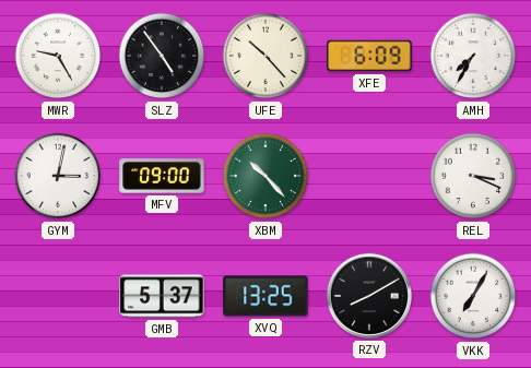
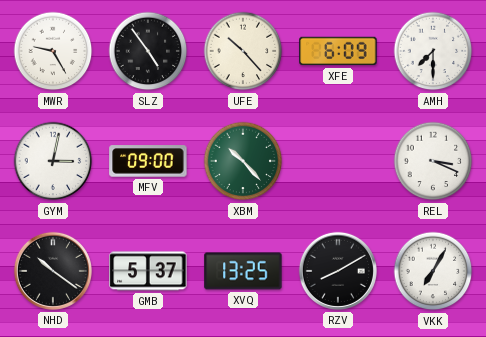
AMH: 7:35 -> 7:30
NHD: none -> 10:21
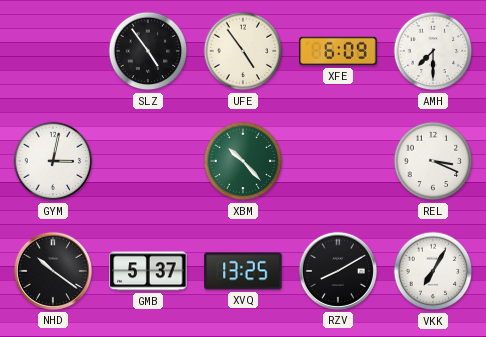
MWR: 9:25 -> none
UFE: 10:23 -> 4:54
MFV: 09:00 -> none
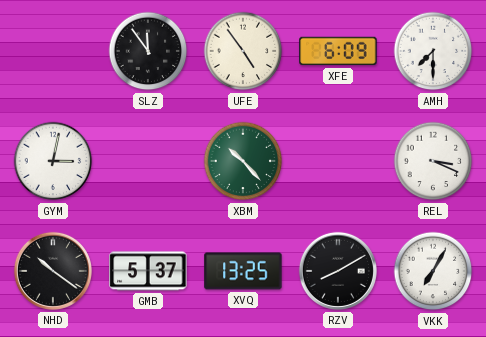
SLZ: 4:54 -> 11:54
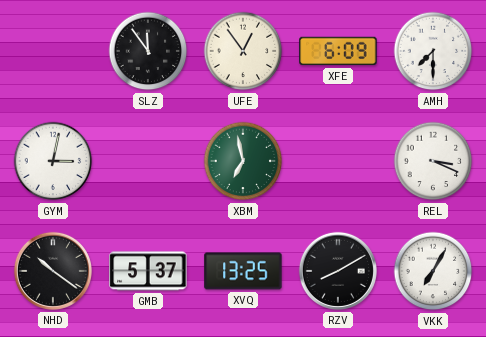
UFE: 4:54 -> 12:54
XBM: 10:23 -> 6:58
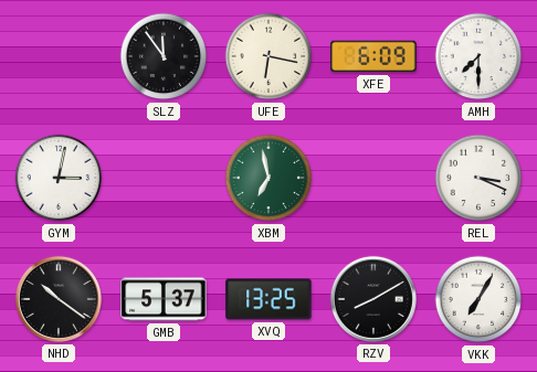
UFE: 12:54 -> 6:17
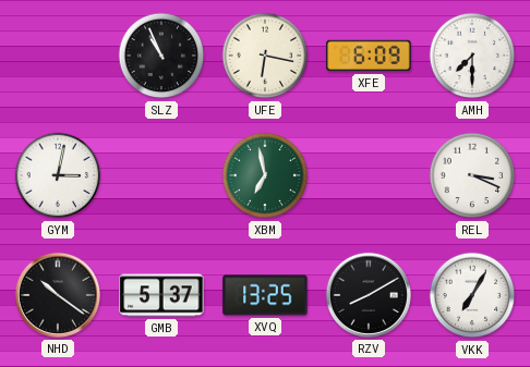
SLZ: 11:54 -> 10:56
